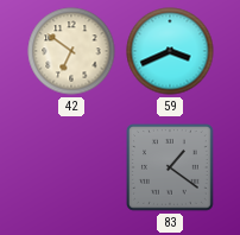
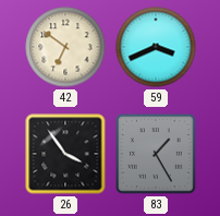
26: none -> 3:54
83: 1:21 -> 1:25
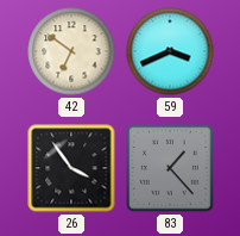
83: 1:25 -> 1:23
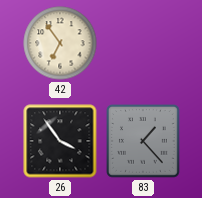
42: 6:51 -> 6:54
59: 3:41 -> none
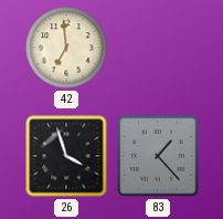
42: 6:54 -> 6:59
26: 3:54 -> 3:57
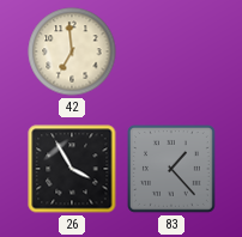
26: 3:57 -> 3:55
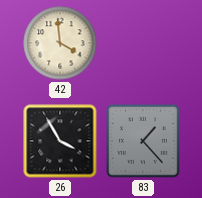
42: 6:59 -> 3:59
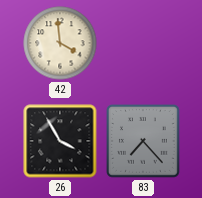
83: 1:23 -> 7:23
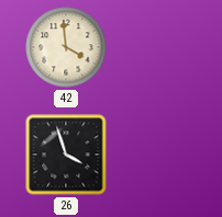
26: 3:55 -> 3:57
83: 7:23 -> none
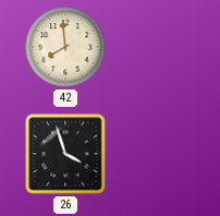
42: 3:59 -> 7:59
